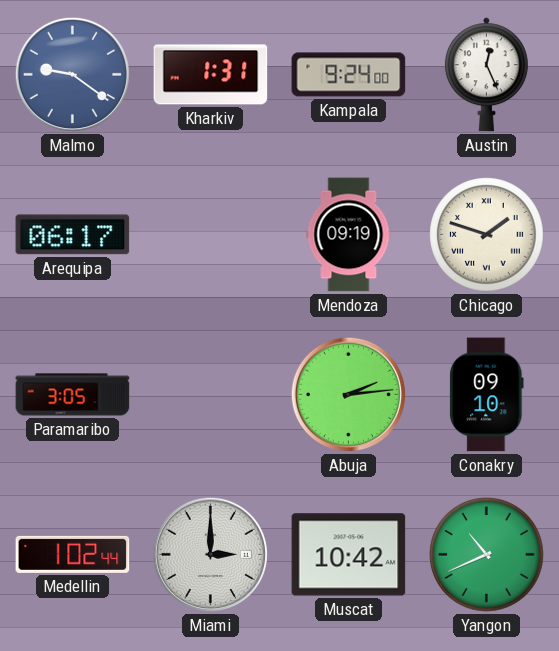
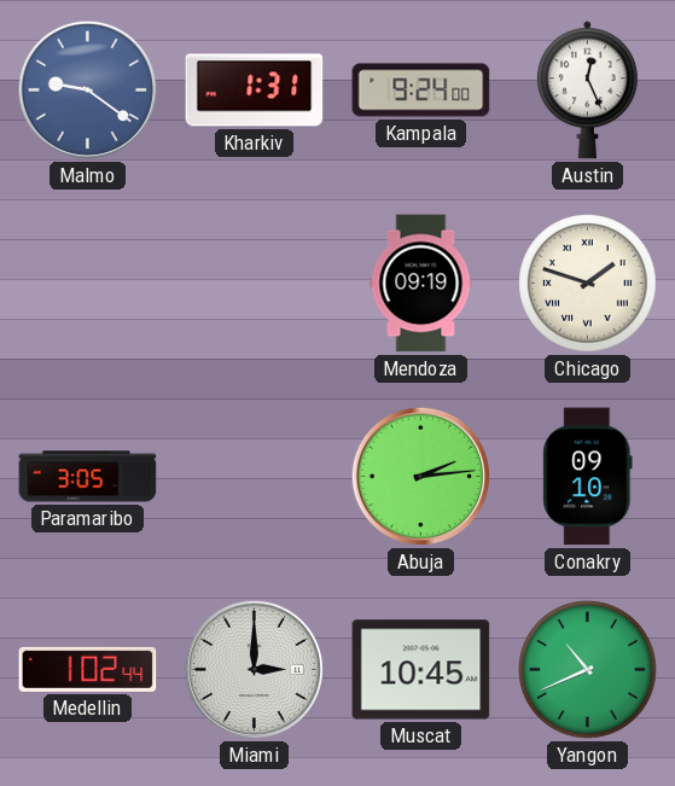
Arequipa: 06:17 -> none
Muscat: 10:42 -> 10:45
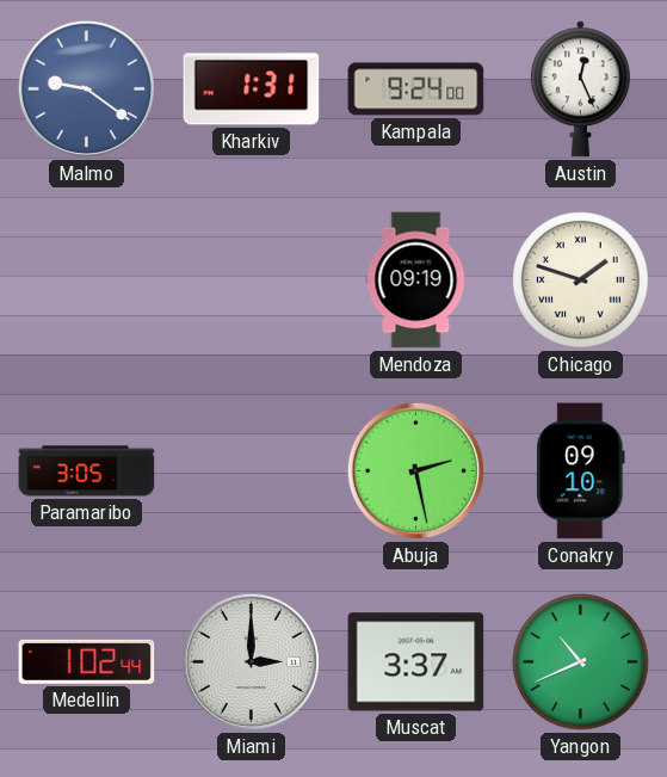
Abuja: 2:14 -> 2:28
Muscat: 10:45 -> 3:37
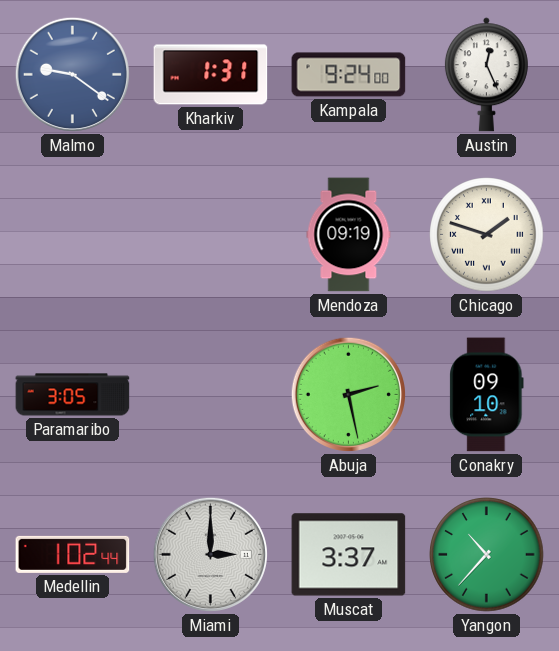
Yangon: 10:41 -> 10:37
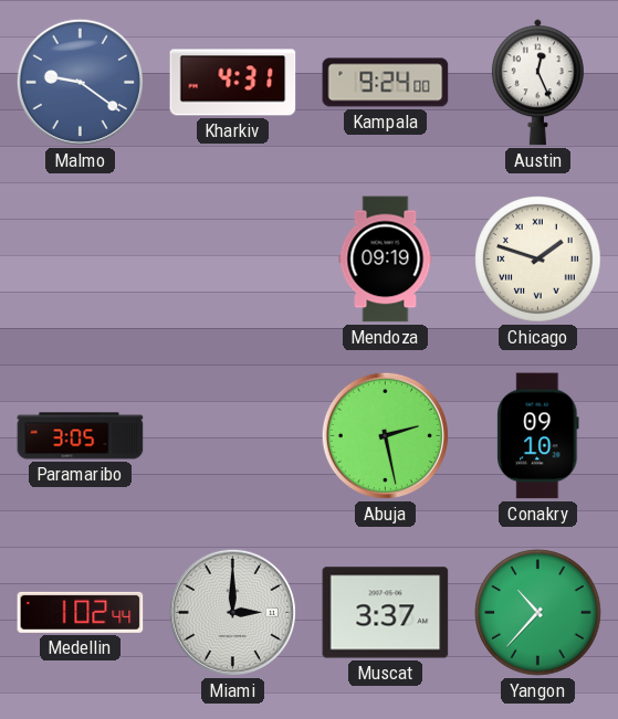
Kharkiv: 1:31 -> 4:31
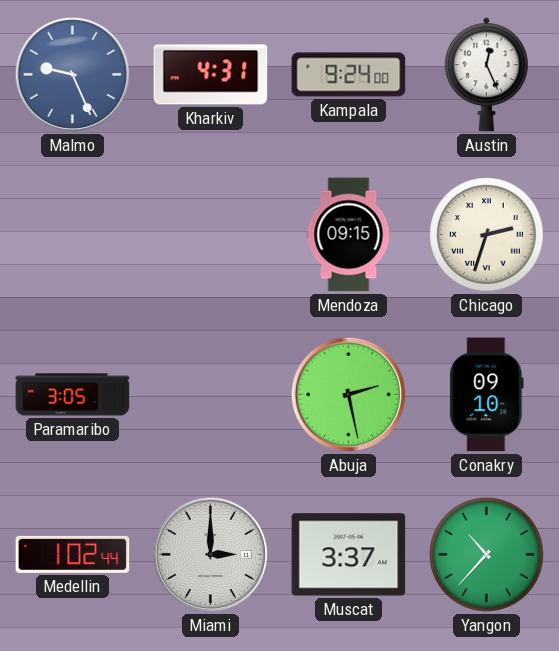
Malmo: 9:21 -> 9:26
Mendoza: 09:19 -> 09:15
Chicago: 1:48 -> 2:33
